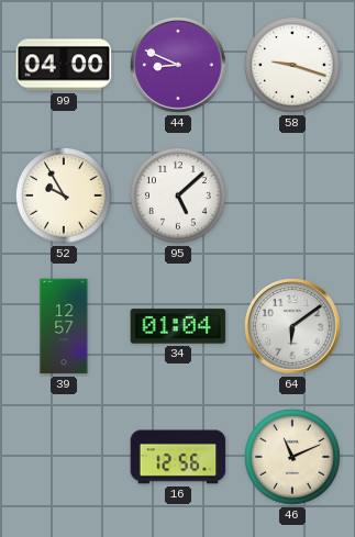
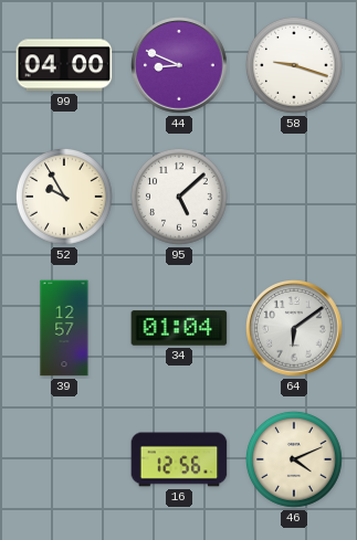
46: 11:11 -> 4:11
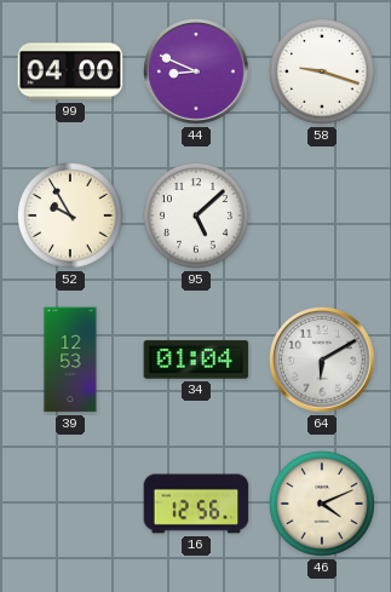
39: 12:57 -> 12:53
64: 6:09 -> 6:10
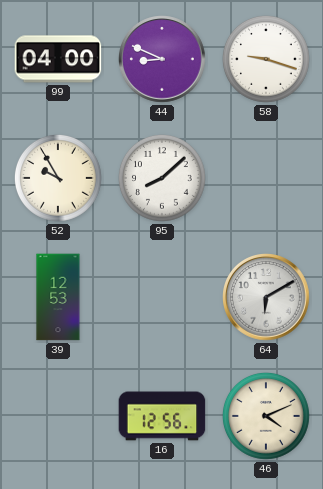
95: 5:08 -> 8:08
34: 01:04 -> none
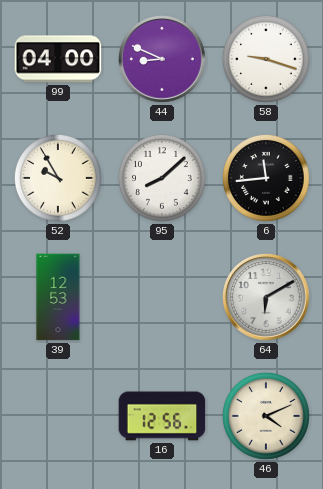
6: none -> 11:44
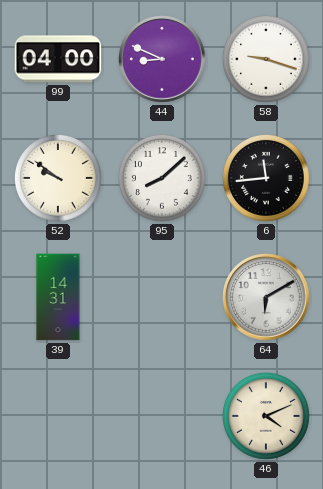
52: 9:55 -> 9:51
39: 12:53 -> 14:31
16: 12:56 -> none
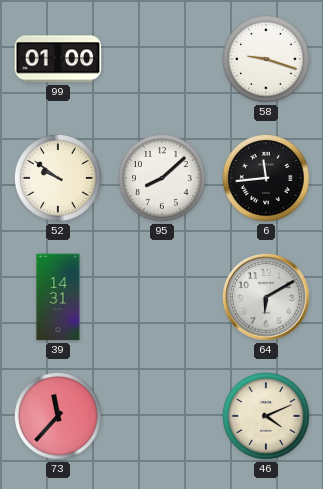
99: 04:00 -> 01:00
44: 8:49 -> none
73: none -> 11:37
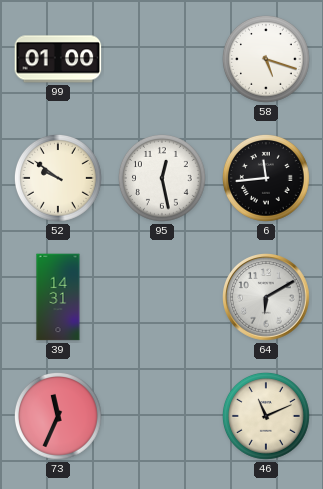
58: 9:18 -> 5:18
95: 8:08 -> 12:28
73: 11:37 -> 11:34
46: 4:11 -> 11:11
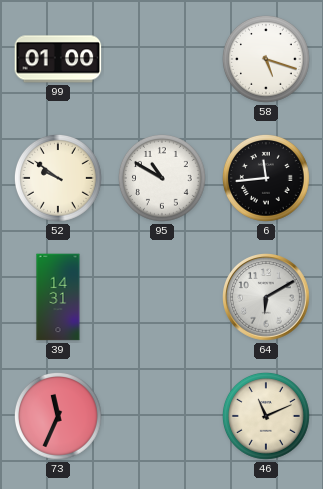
95: 12:28 -> 10:50
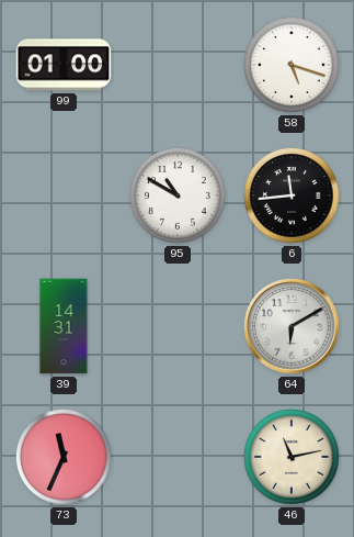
52: 9:51 -> none
46: 11:11 -> 11:13
